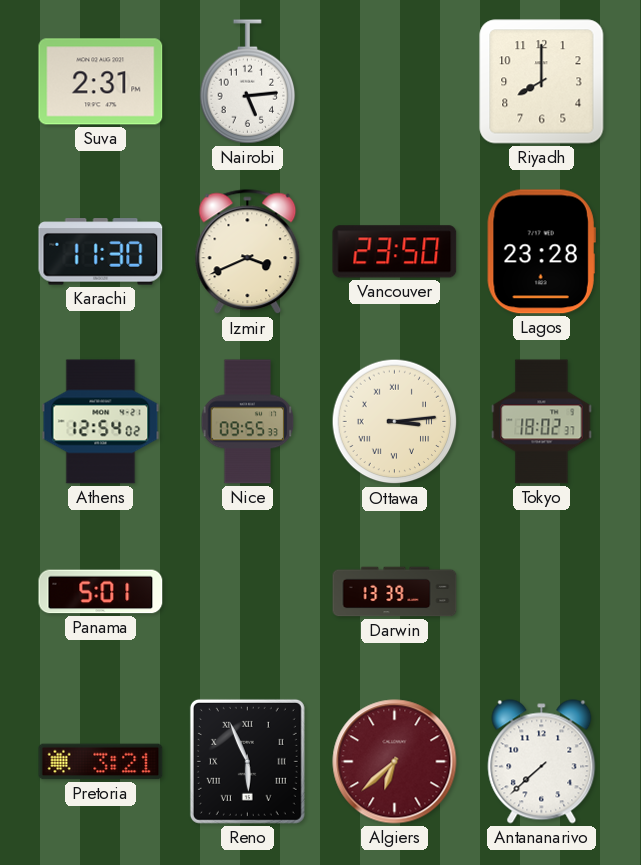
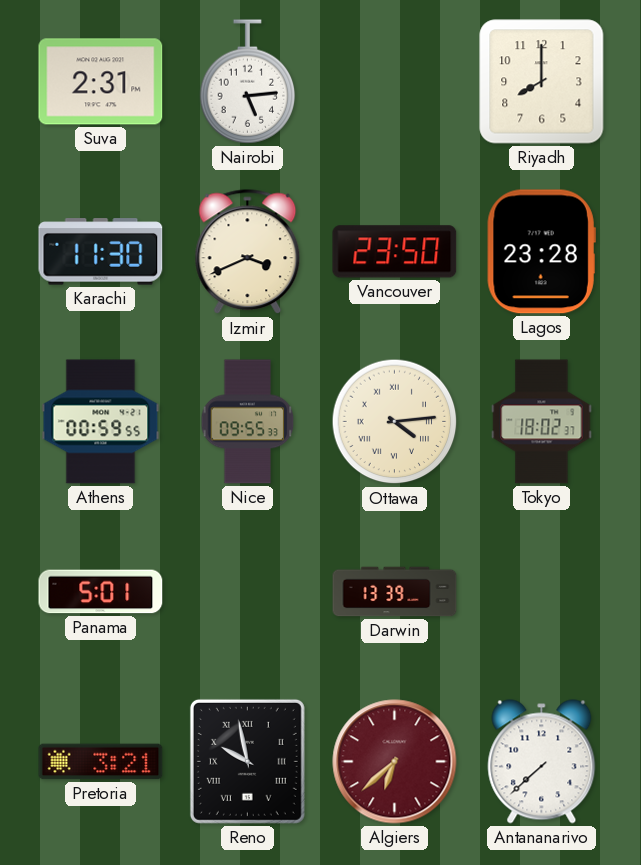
Athens: 12:54 -> 00:59
Ottawa: 3:14 -> 4:14
Reno: 5:56 -> 9:58
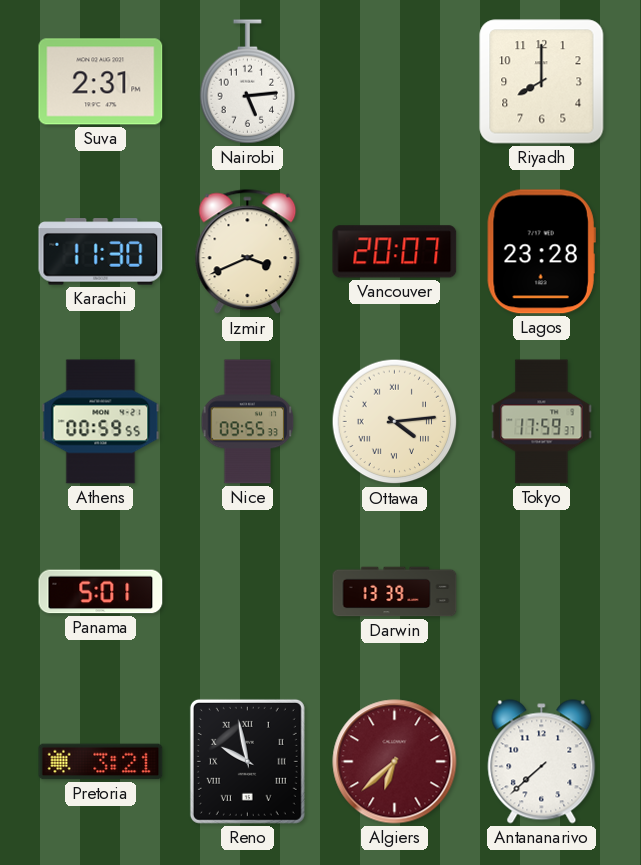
Vancouver: 23:50 -> 20:07
Tokyo: 18:02 -> 17:59
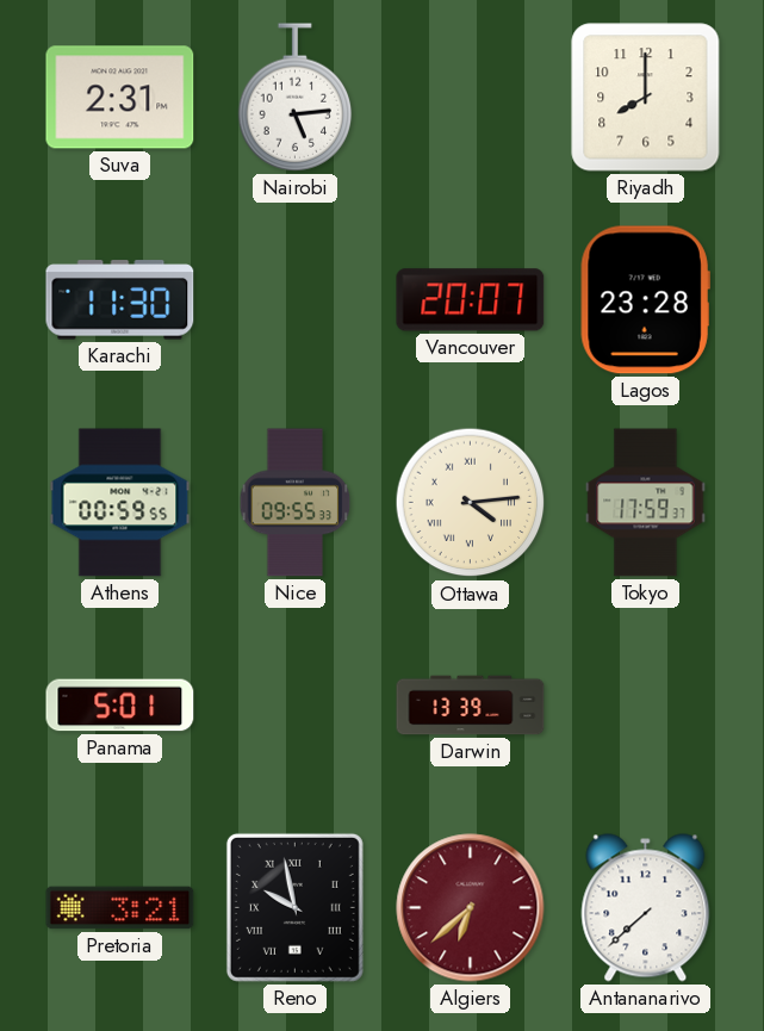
Izmir: 3:41 -> none
